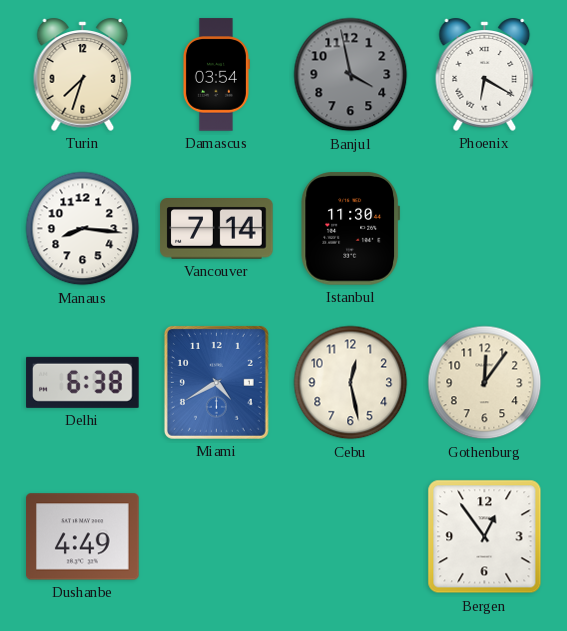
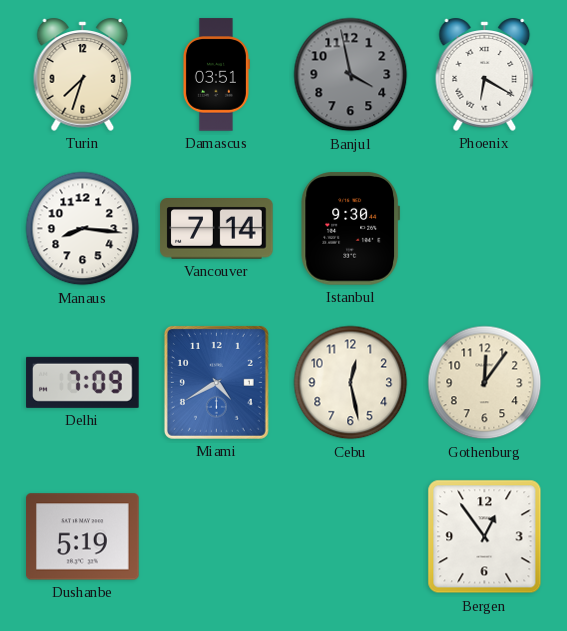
Damascus: 03:54 -> 03:51
Istanbul: 11:30 -> 9:30
Delhi: 6:38 -> 7:09
Dushanbe: 4:49 -> 5:19
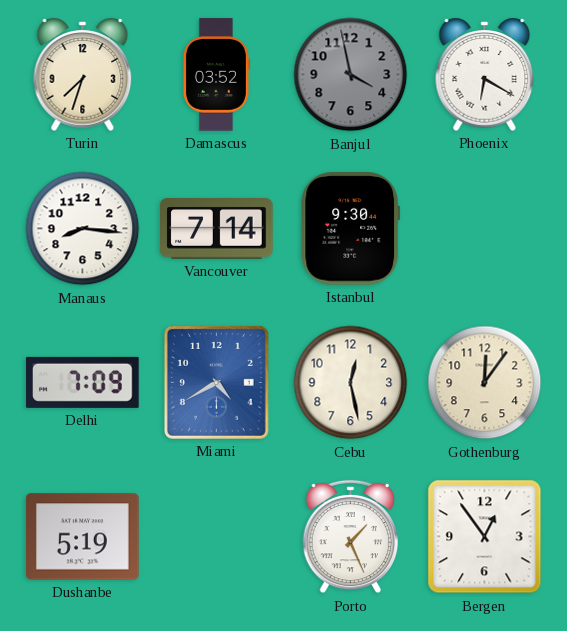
Damascus: 03:51 -> 03:52
Porto: none -> 1:26
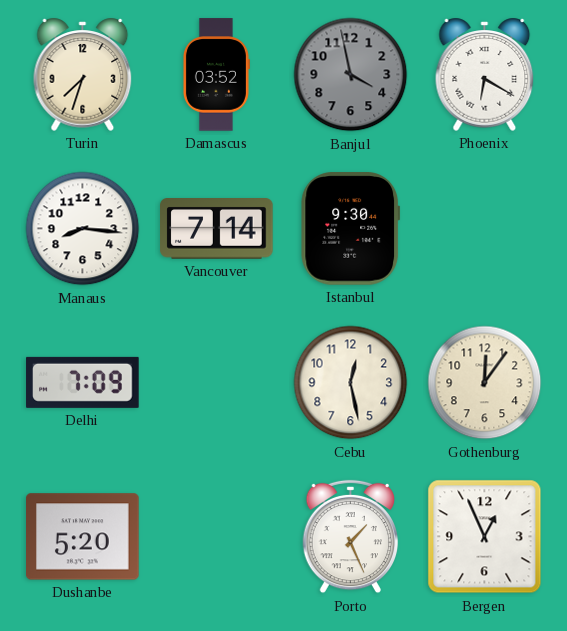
Miami: 4:40 -> none
Dushanbe: 5:19 -> 5:20
Bergen: 12:54 -> 12:56
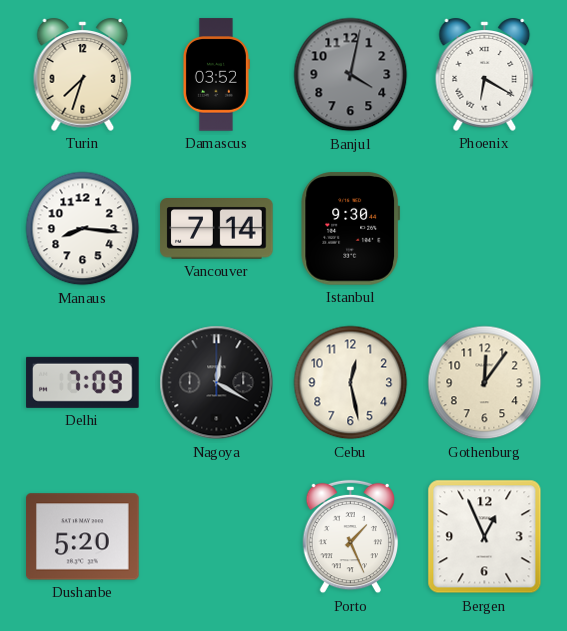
Banjul: 3:58 -> 4:02
Nagoya: none -> 12:20
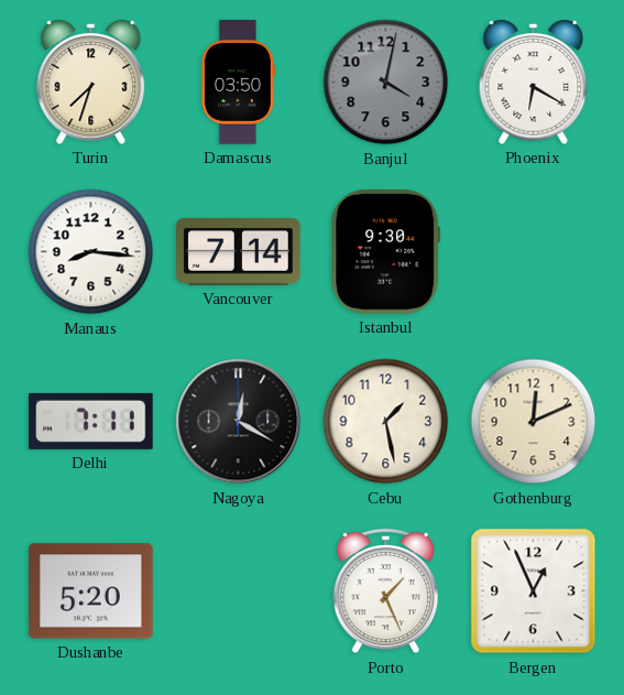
Damascus: 03:52 -> 03:50
Delhi: 7:09 -> 7:11
Cebu: 12:28 -> 1:28
Gothenburg: 12:06 -> 12:11
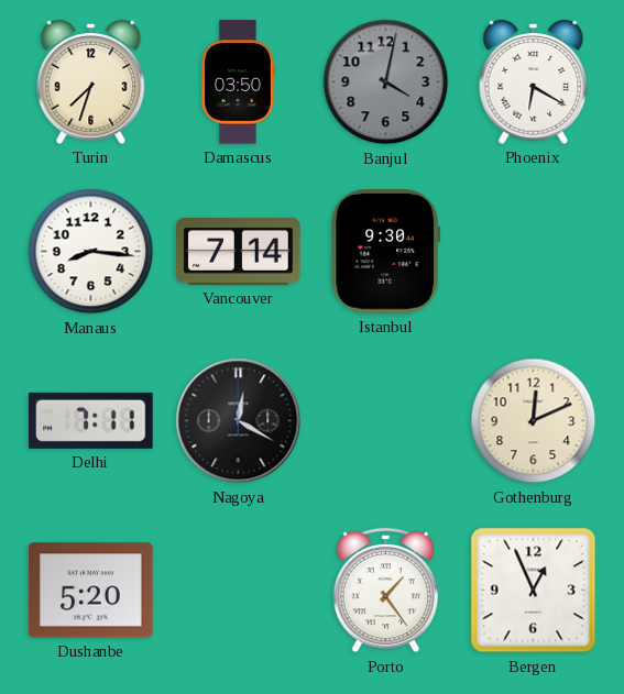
Cebu: 1:28 -> none
Porto: 1:26 -> 1:24
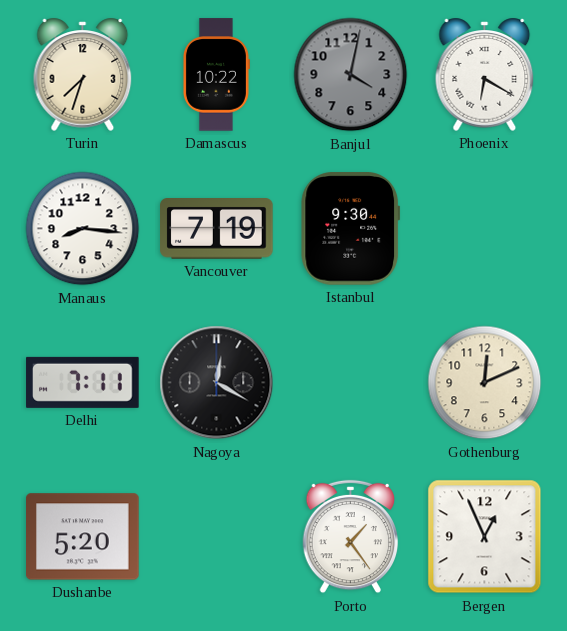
Damascus: 03:50 -> 10:22
Vancouver: 7:14 -> 7:19
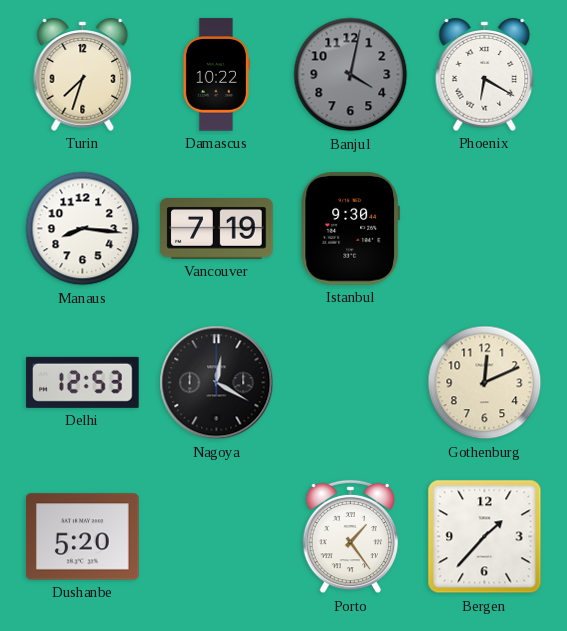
Delhi: 7:11 -> 12:53
Bergen: 12:56 -> 1:37
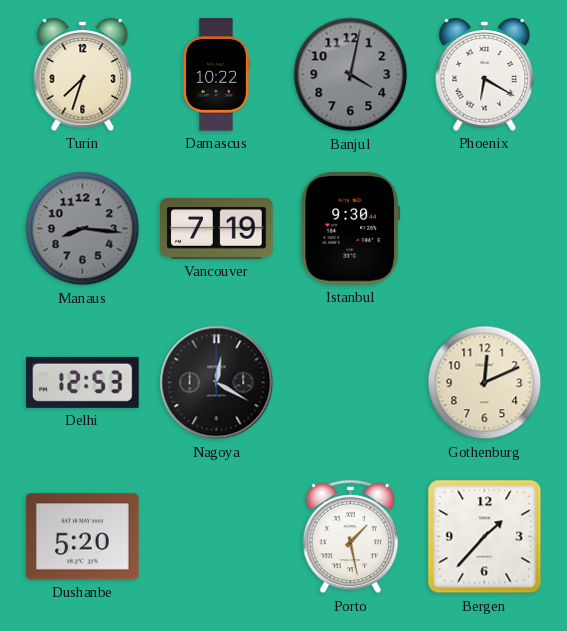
Manaus dial: white -> grey
Porto: 1:24 -> 1:28
